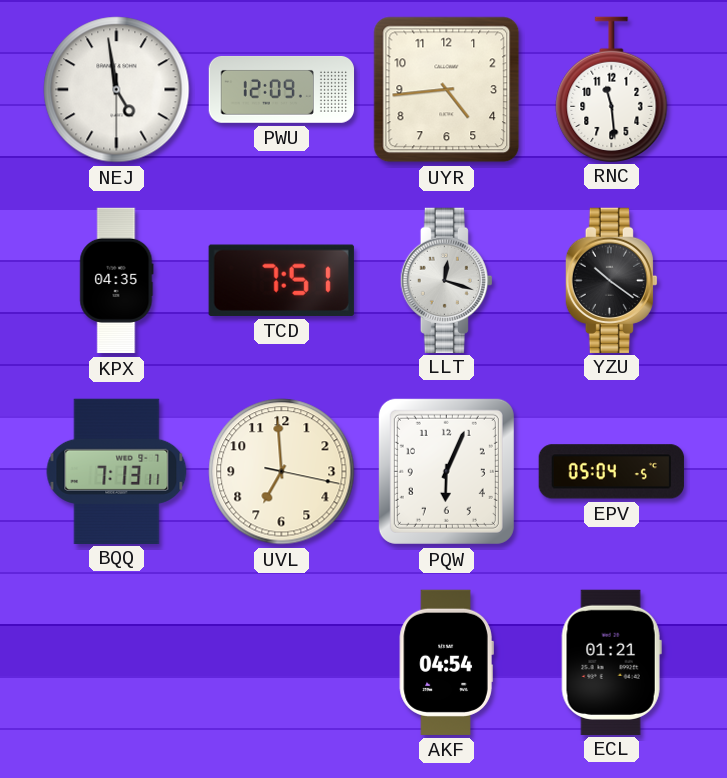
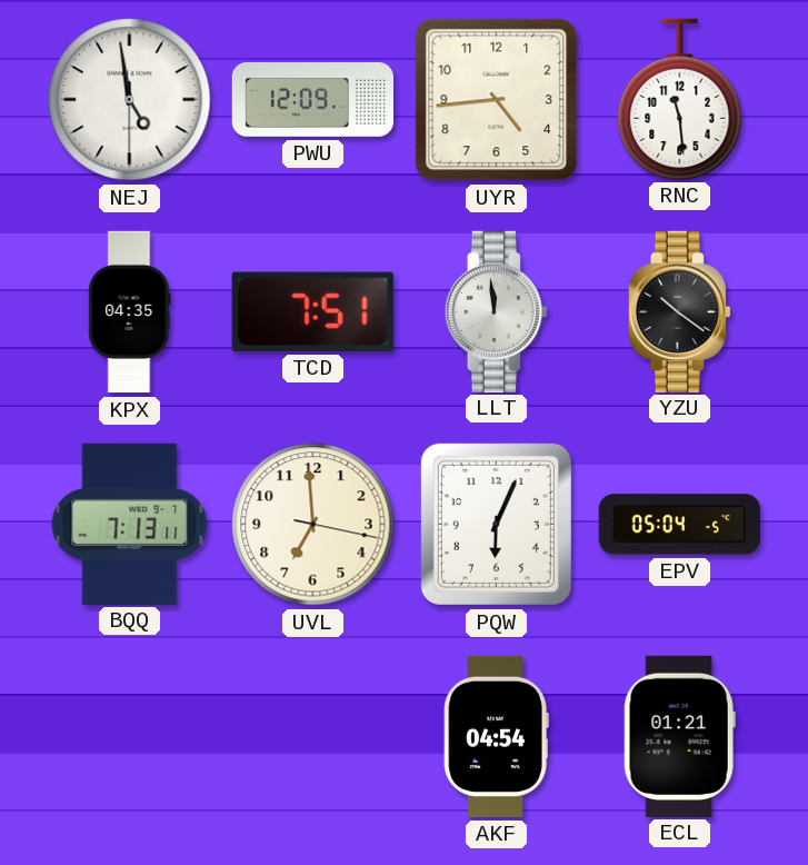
LLT: 12:18 -> 11:59
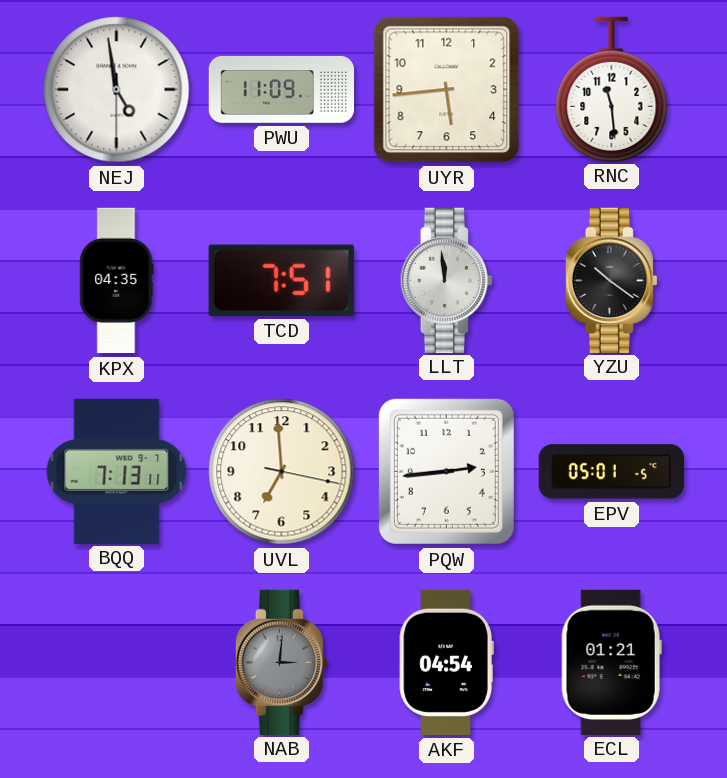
PWU: 12:09 -> 11:09
UYR: 4:44 -> 5:44
PQW: 6:04 -> 2:44
EPV: 05:04 -> 05:01
NAB: none -> 3:01
